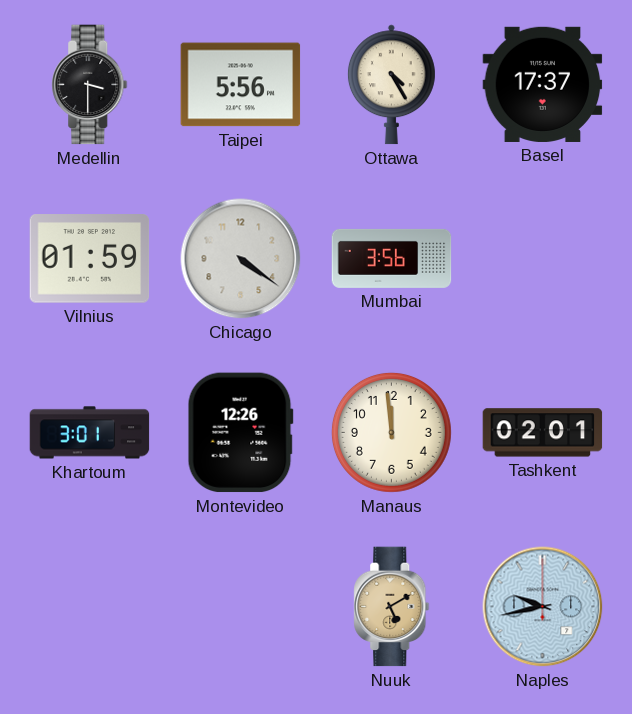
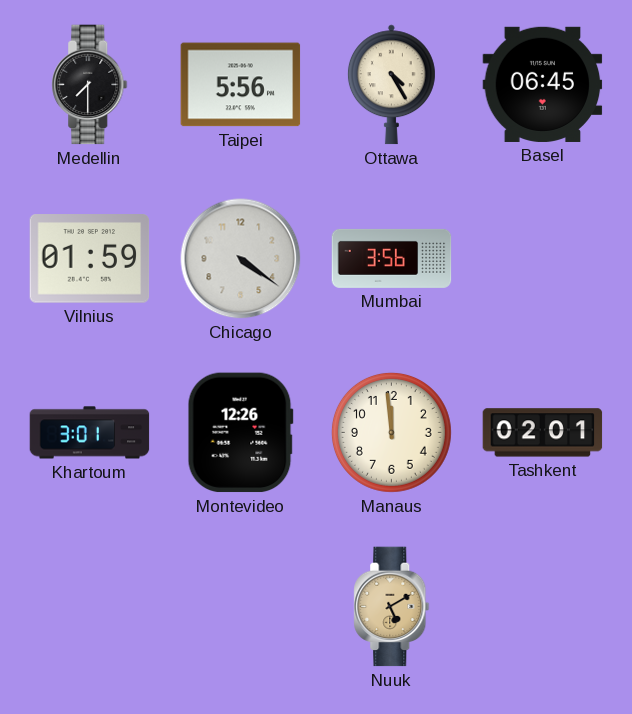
Medellin: 3:30 -> 7:30
Basel: 17:37 -> 06:45
Naples: 9:43 -> none
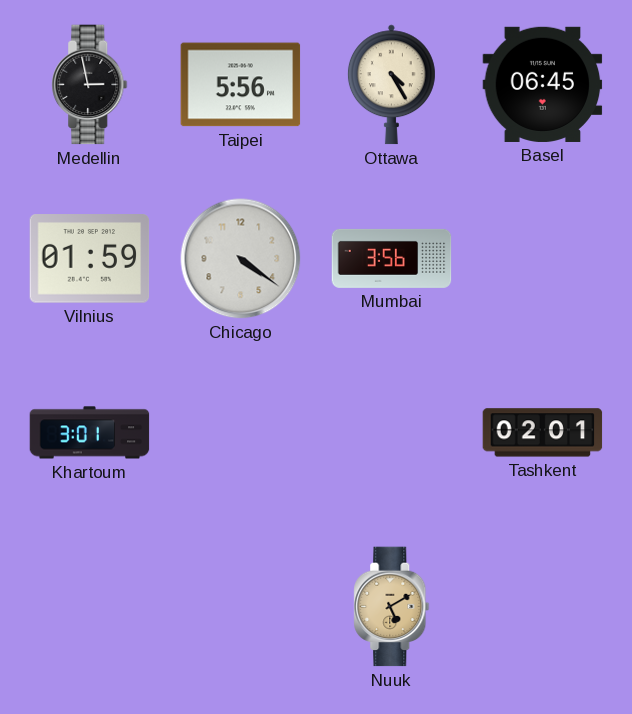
Medellin: 7:30 -> 2:58
Montevideo: 12:26 -> none
Manaus: 11:59 -> none
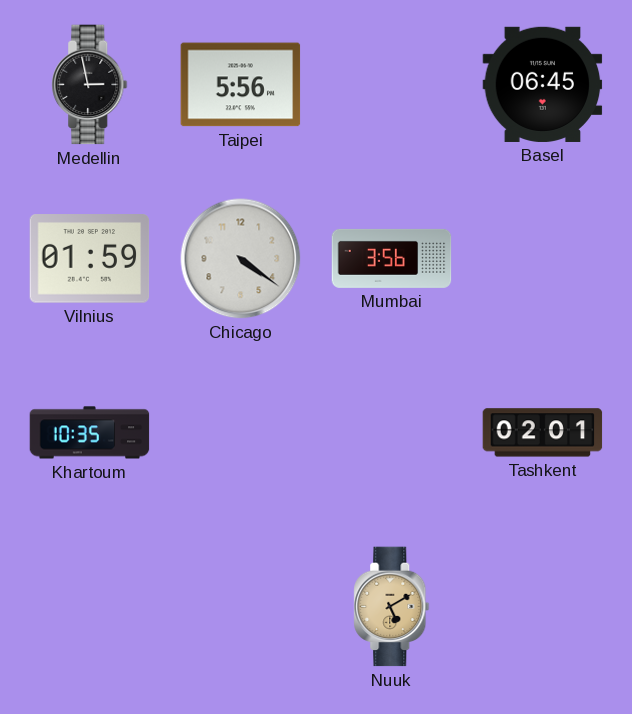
Ottawa: 4:25 -> none
Khartoum: 3:01 -> 10:35
